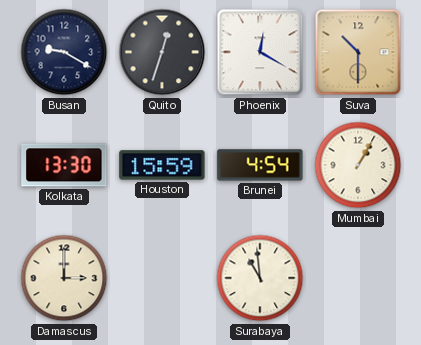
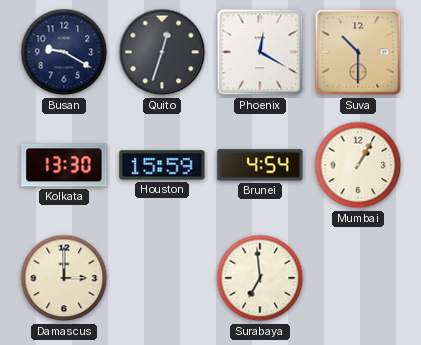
Surabaya: 10:59 -> 6:59
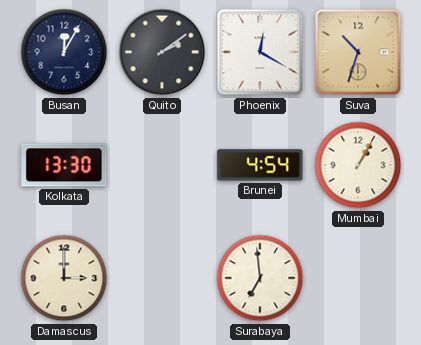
Busan: 9:20 -> 12:05
Quito: 12:33 -> 2:09
Suva: 10:30 -> 10:33
Houston: 15:59 -> none
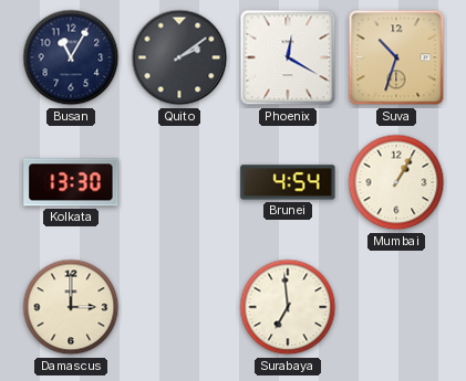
Busan: 12:05 -> 11:05
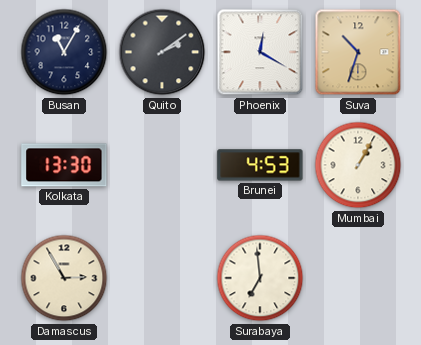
Brunei: 4:54 -> 4:53
Damascus: 3:00 -> 2:55
